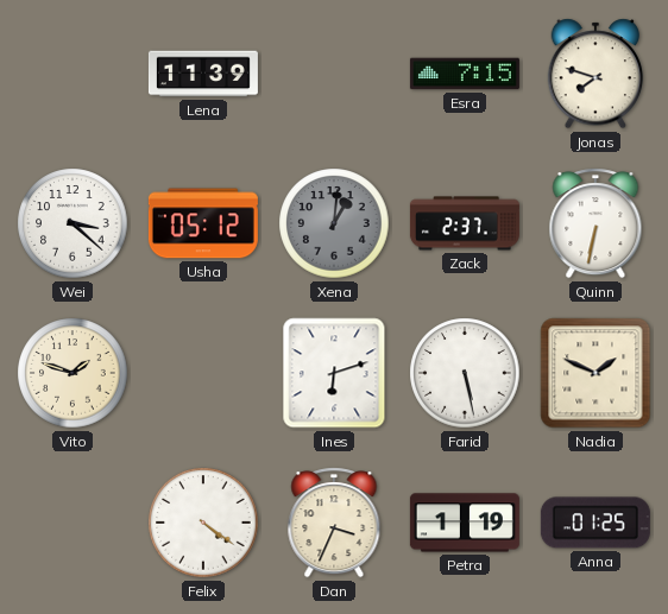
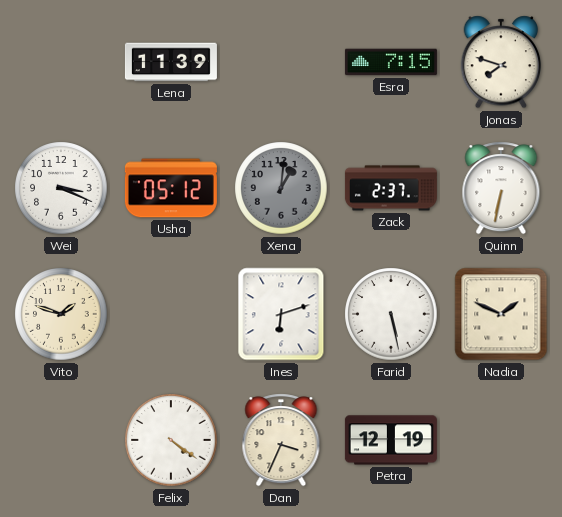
Wei: 3:22 -> 3:19
Petra: 1:19 -> 12:19
Anna: 01:25 -> none
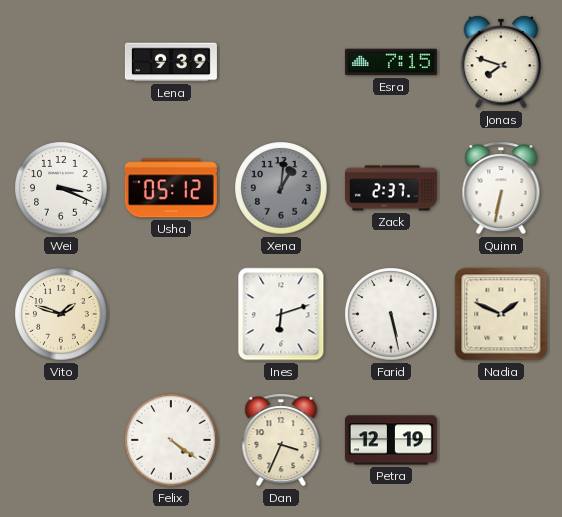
Lena: 11:39 -> 9:39
